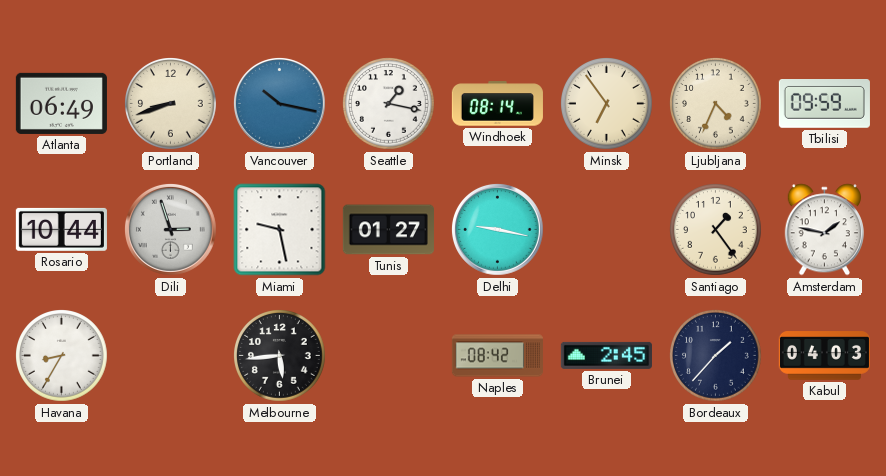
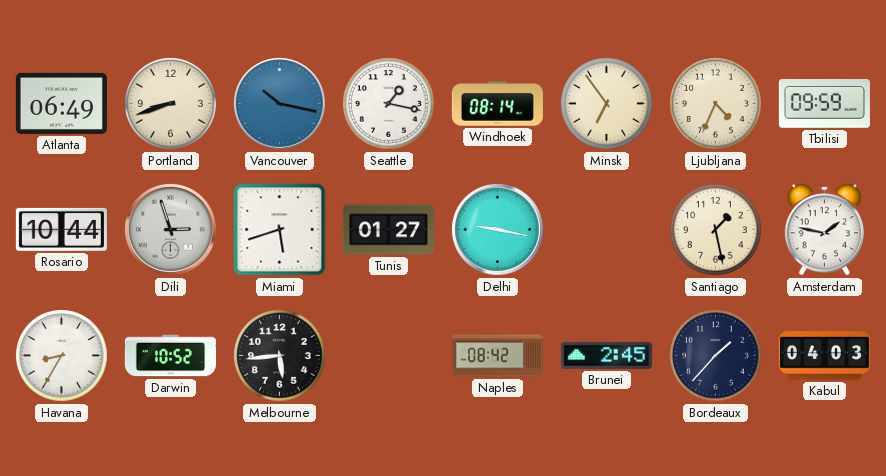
Miami: 9:28 -> 5:42
Santiago: 1:24 -> 1:28
Darwin: none -> 10:52
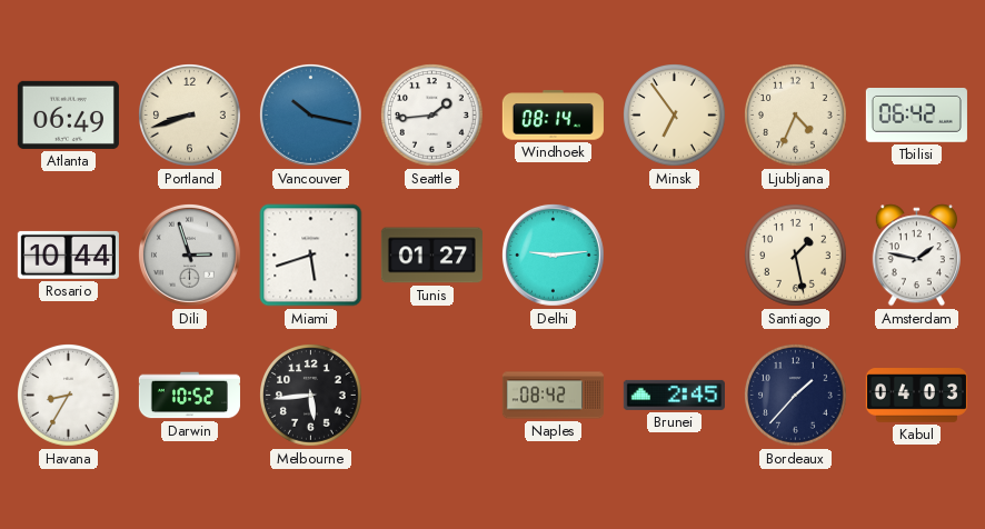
Seattle: 1:17 -> 1:44
Tbilisi: 09:59 -> 06:42
Delhi: 9:17 -> 9:14
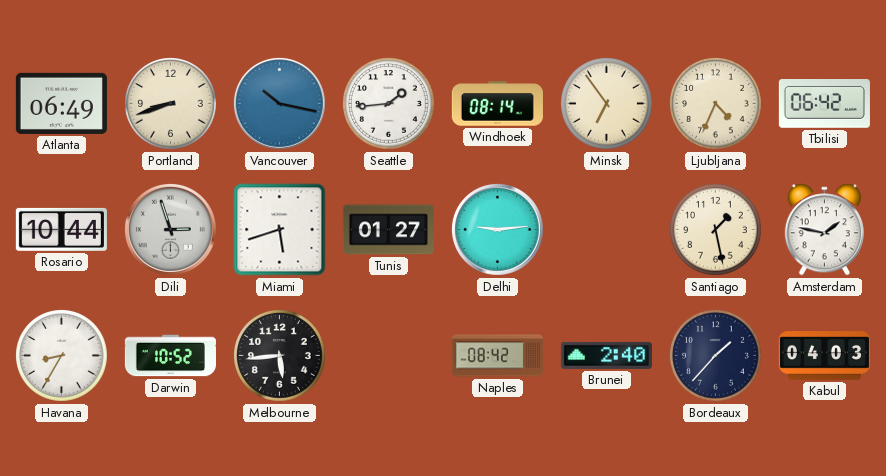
Brunei: 2:45 -> 2:40
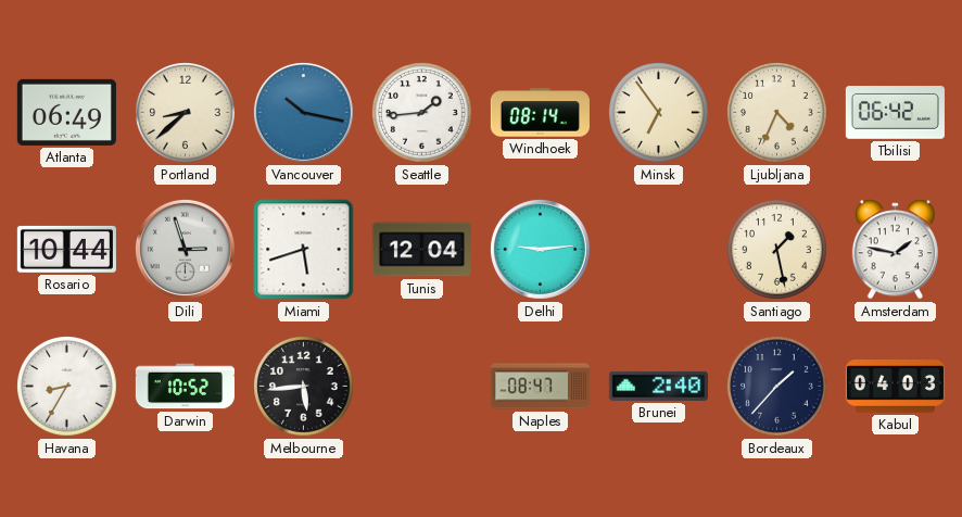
Portland: 8:42 -> 8:38
Tunis: 01:27 -> 12:04
Naples: 08:42 -> 08:47
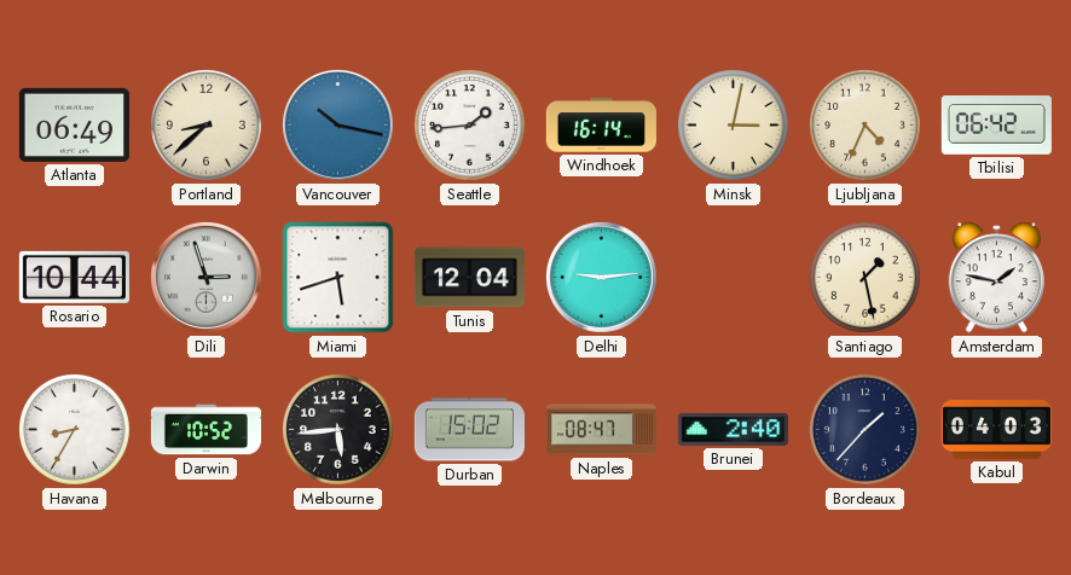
Windhoek: 08:14 -> 16:14
Minsk: 6:54 -> 3:02
Durban: none -> 15:02
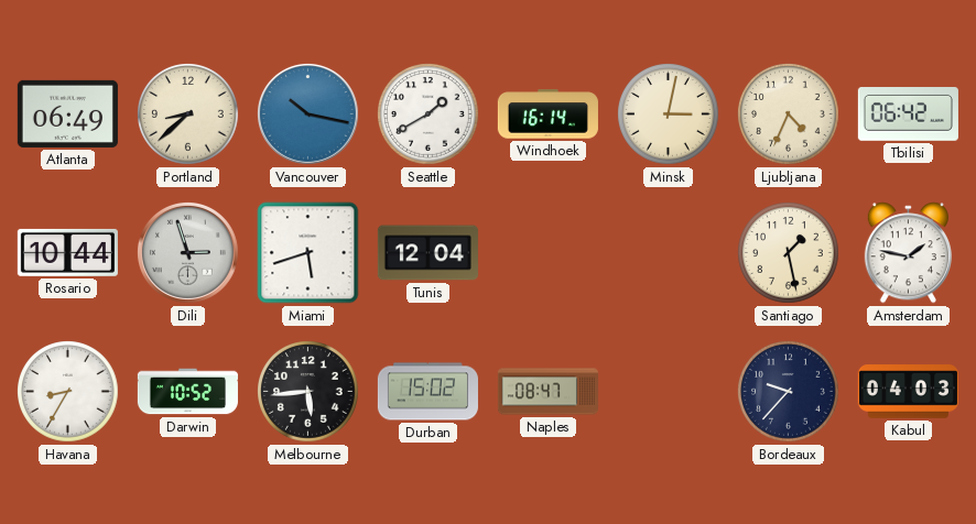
Seattle: 1:44 -> 1:40
Delhi: 9:14 -> none
Brunei: 2:40 -> none
Bordeaux: 1:37 -> 9:37
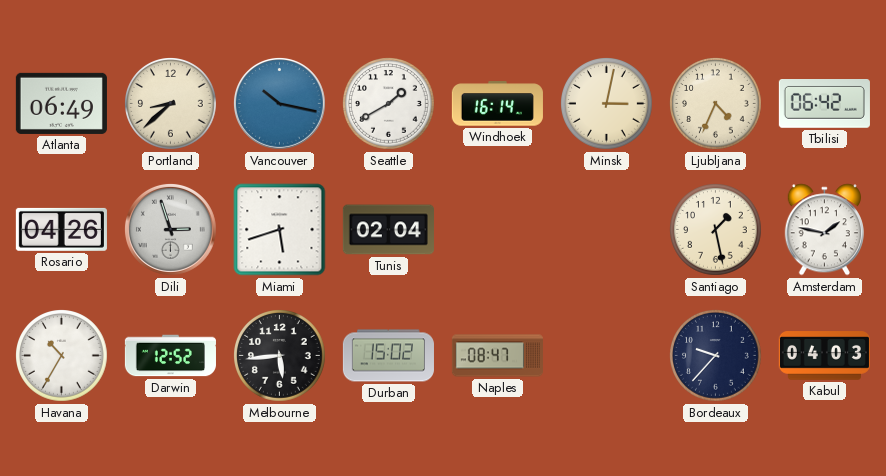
Rosario: 10:44 -> 04:26
Tunis: 12:04 -> 02:04
Havana: 8:35 -> 10:35
Darwin: 10:52 -> 12:52
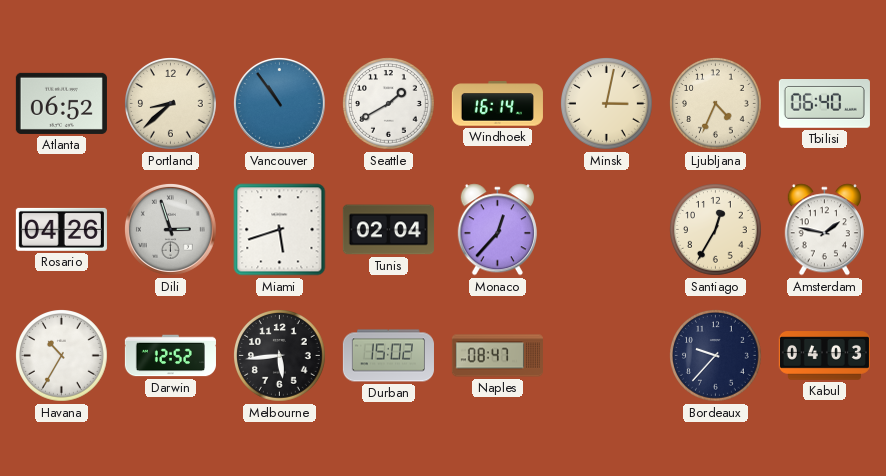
Atlanta: 06:49 -> 06:52
Vancouver: 10:17 -> 10:54
Tbilisi: 06:42 -> 06:40
Monaco: none -> 12:37
Santiago: 1:28 -> 12:35
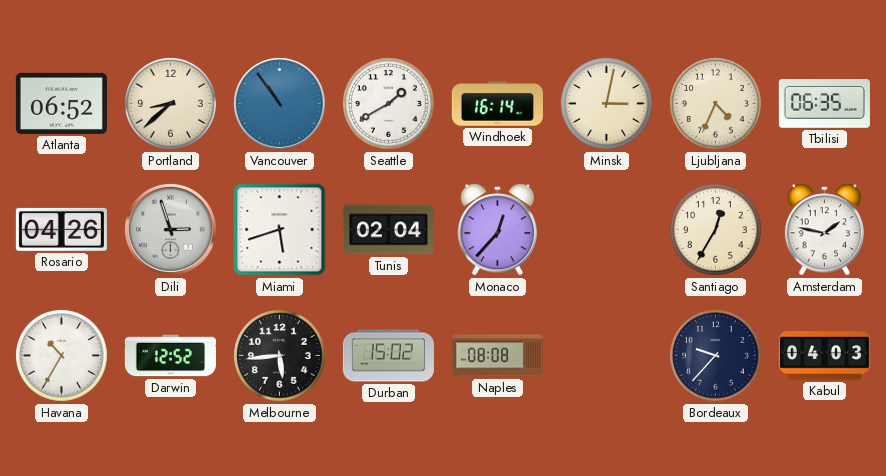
Tbilisi: 06:40 -> 06:35
Naples: 08:47 -> 08:08
